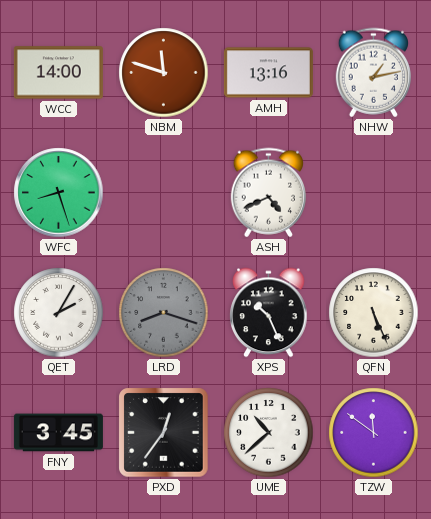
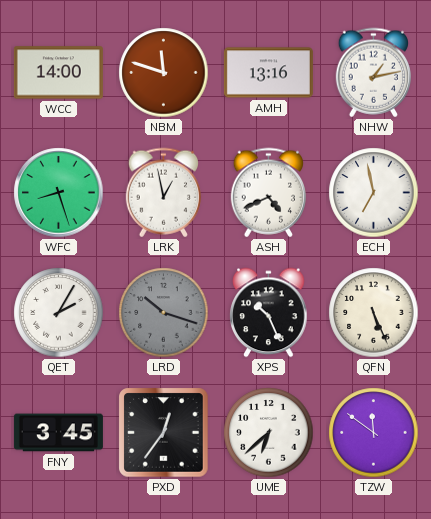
LRK: none -> 12:58
ECH: none -> 6:58
LRD: 8:18 -> 10:18
UME: 10:38 -> 6:38
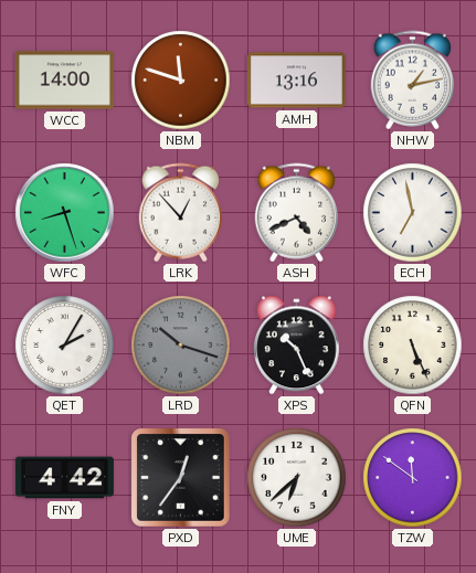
LRK: 12:58 -> 12:53
FNY: 3:45 -> 4:42
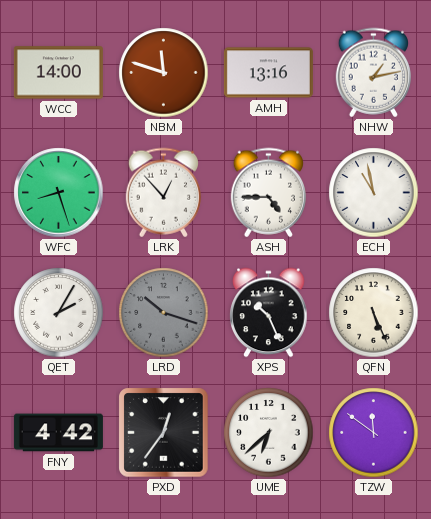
ASH: 4:41 -> 4:45
ECH: 6:58 -> 10:58
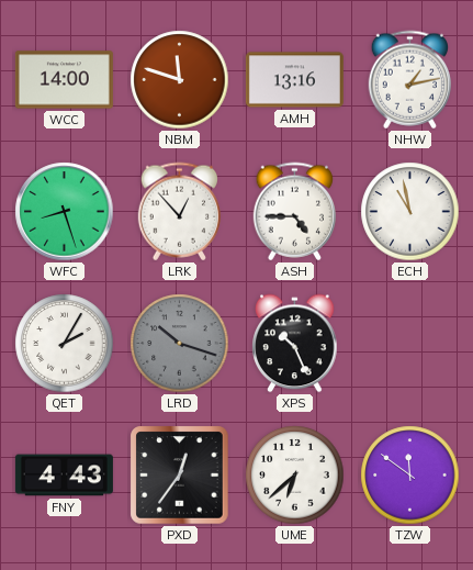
QFN: 5:26 -> none
FNY: 4:42 -> 4:43
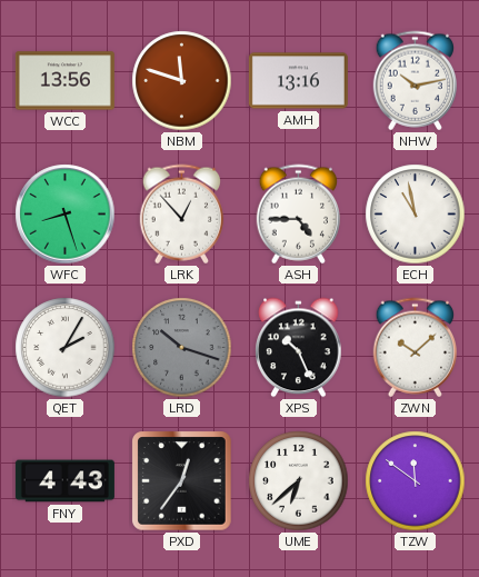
WCC: 14:00 -> 13:56
NHW: 1:13 -> 10:13
ZWN: none -> 10:08
